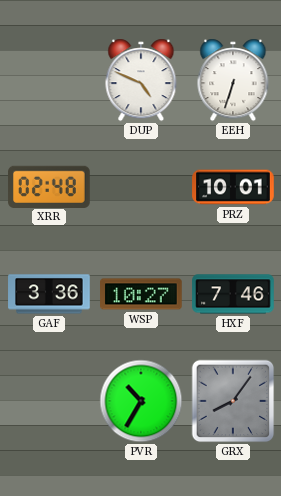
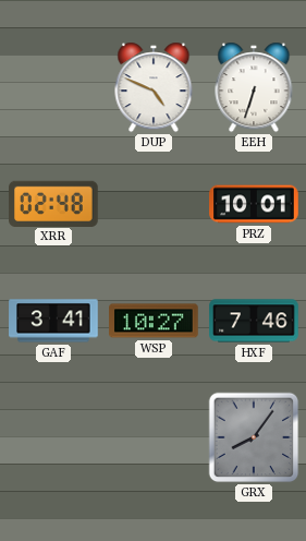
GAF: 3:36 -> 3:41
PVR: 10:35 -> none
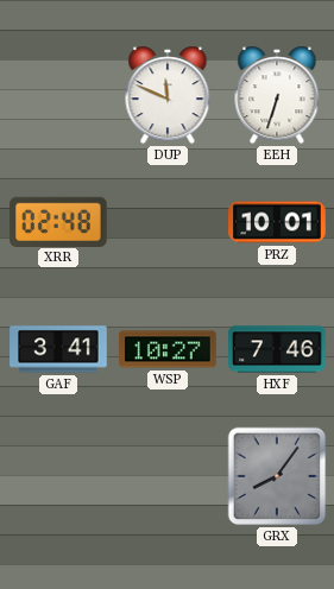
DUP: 4:49 -> 11:49
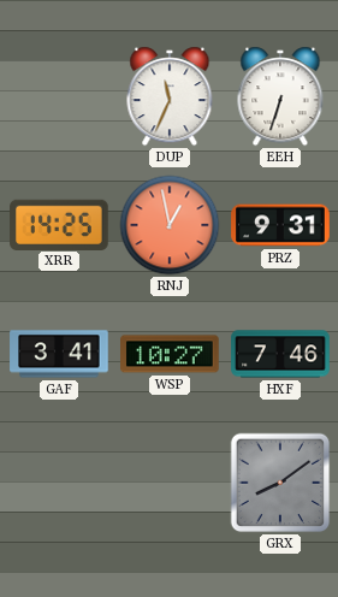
DUP: 11:49 -> 11:34
XRR: 02:48 -> 14:25
RNJ: none -> 12:58
PRZ: 10:01 -> 9:31
GRX: 8:06 -> 8:09
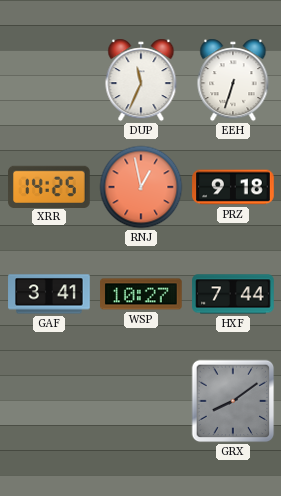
PRZ: 9:31 -> 9:18
HXF: 7:46 -> 7:44
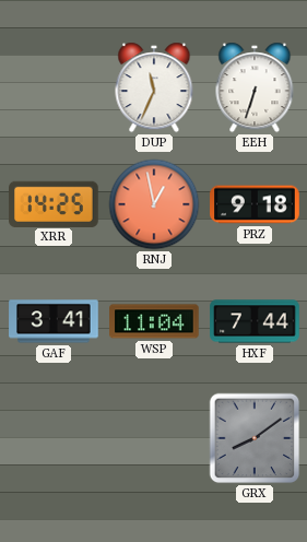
WSP: 10:27 -> 11:04
